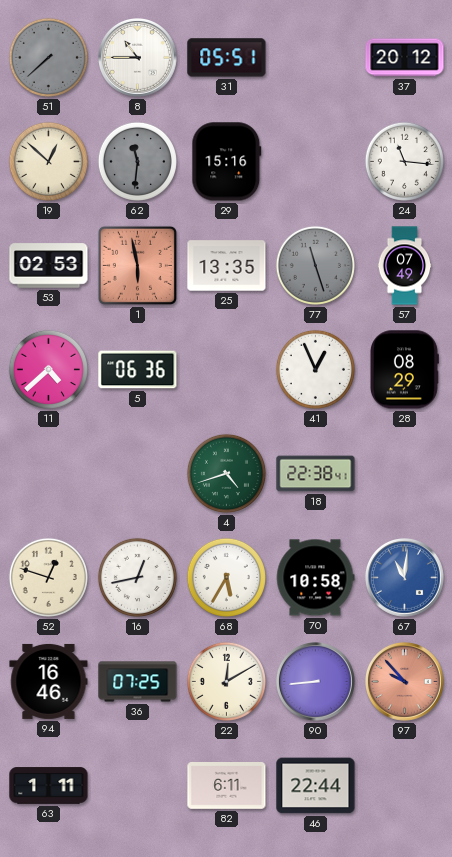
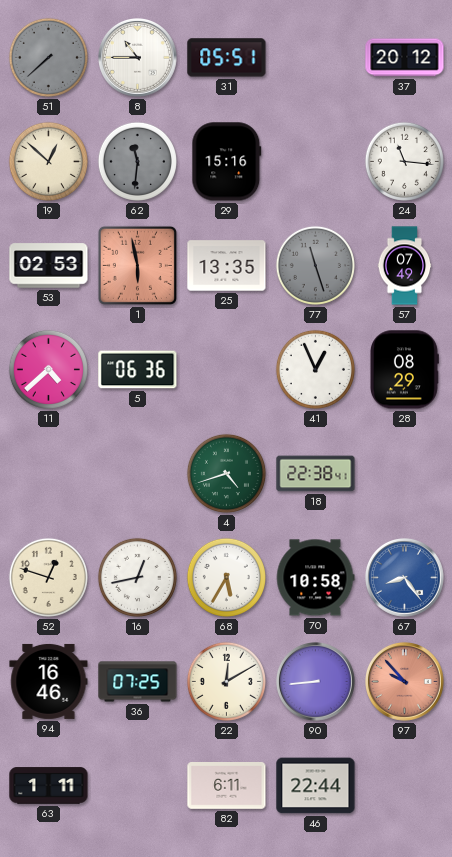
67: 11:01 -> 8:24
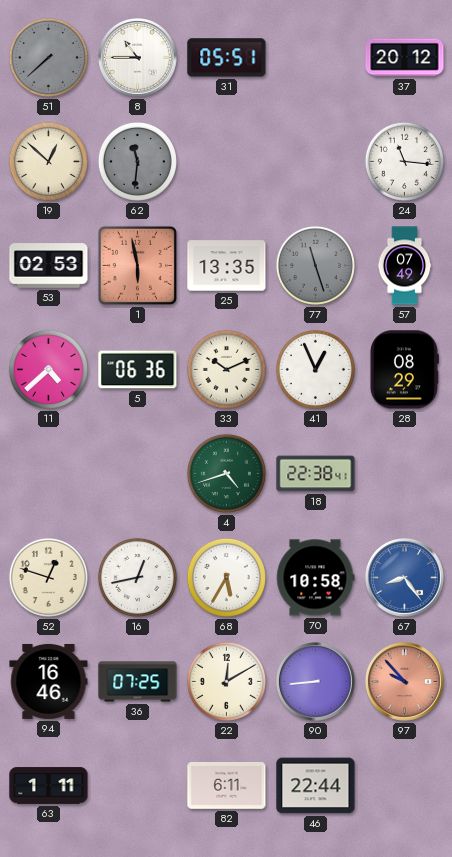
29: 15:16 -> none
33: none -> 10:11
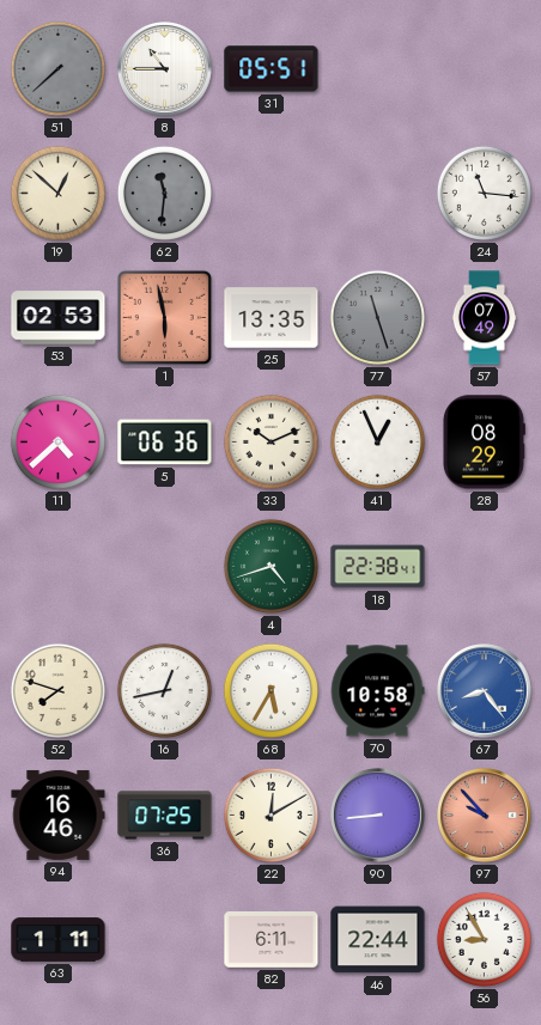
37: 20:12 -> none
52: 12:48 -> 7:48
56: none -> 8:55
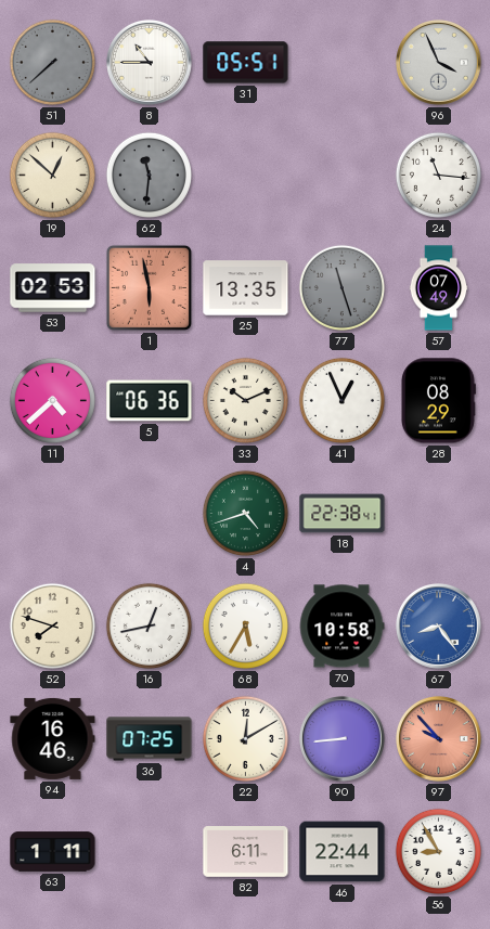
96: none -> 3:56
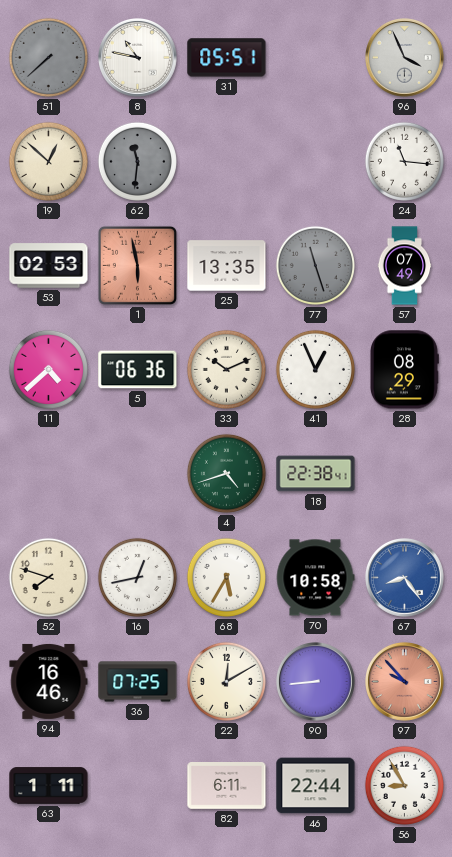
8: 10:45 -> 10:47
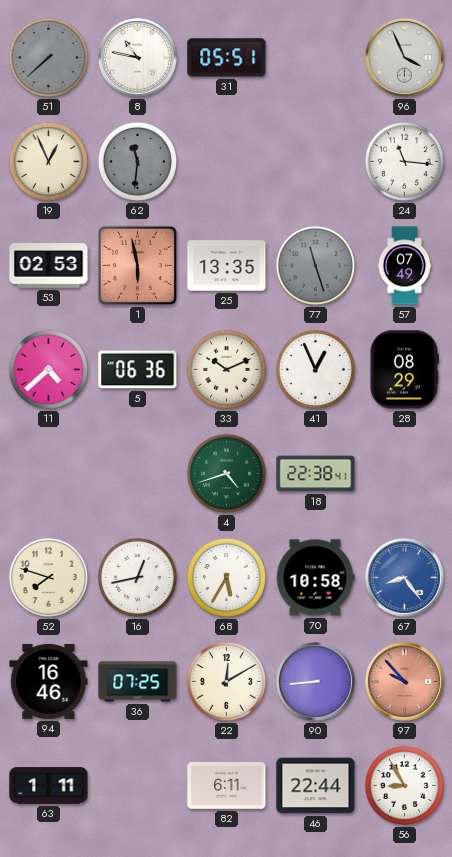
19: 12:52 -> 12:56
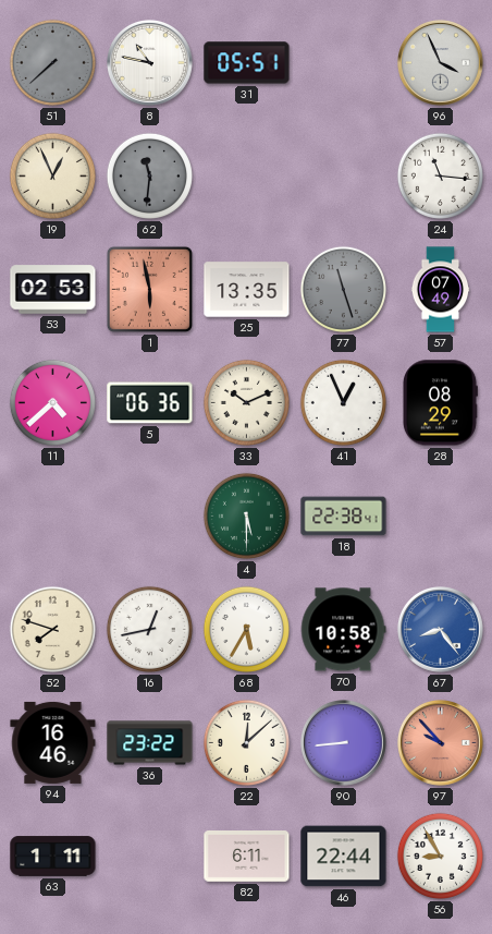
4: 4:42 -> 5:30
36: 07:25 -> 23:22
22: 12:10 -> 12:08
